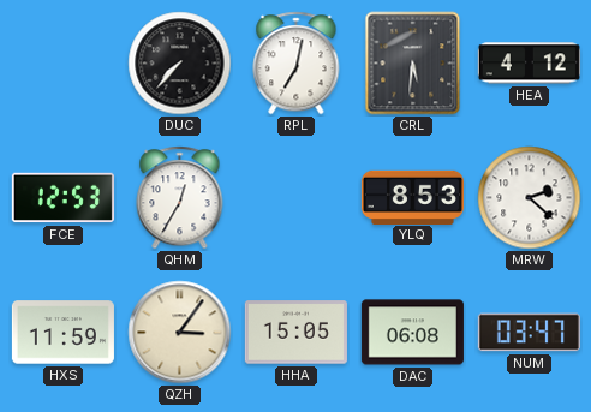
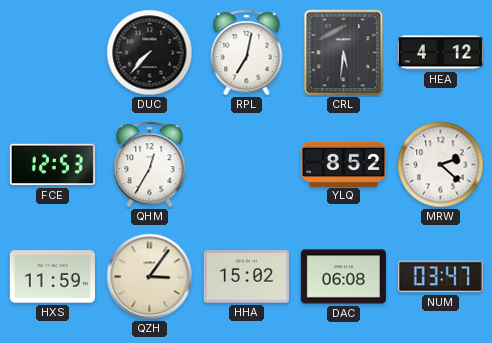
YLQ: 8:53 -> 8:52
HHA: 15:05 -> 15:02
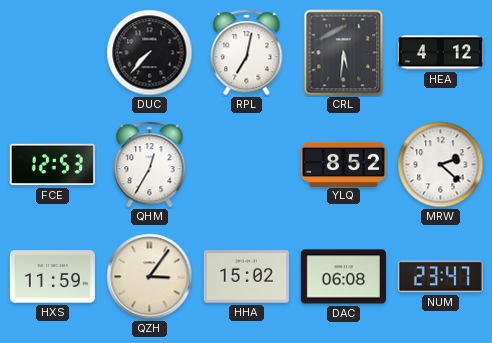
NUM: 03:47 -> 23:47
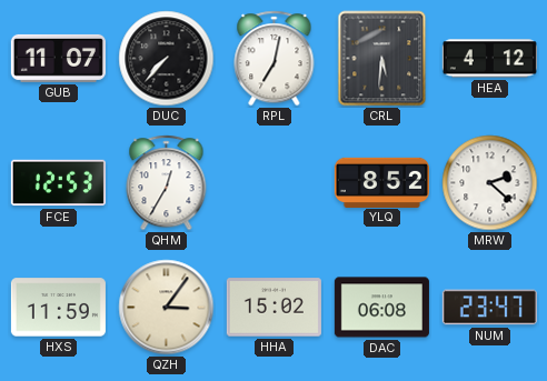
GUB: none -> 11:07
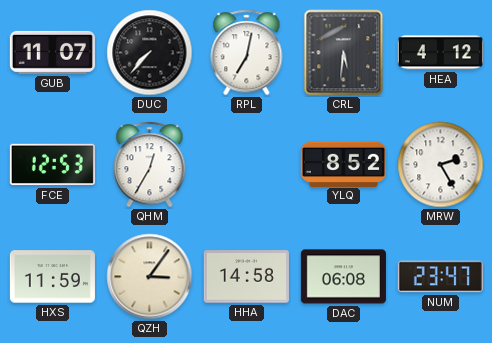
MRW: 2:22 -> 2:25
HHA: 15:02 -> 14:58
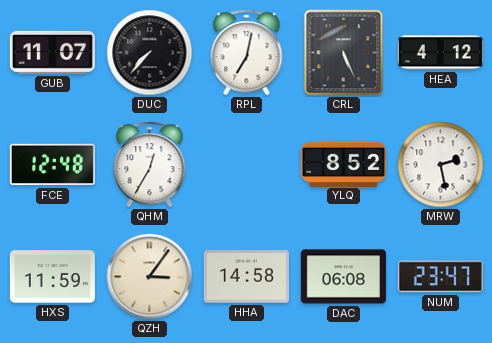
CRL: 5:31 -> 5:26
FCE: 12:53 -> 12:48
MRW: 2:25 -> 2:28
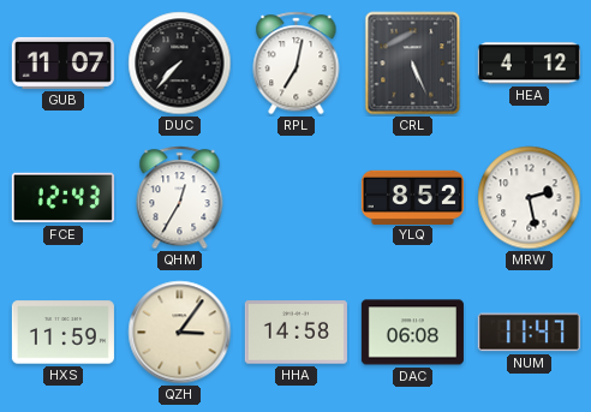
FCE: 12:48 -> 12:43
NUM: 23:47 -> 11:47
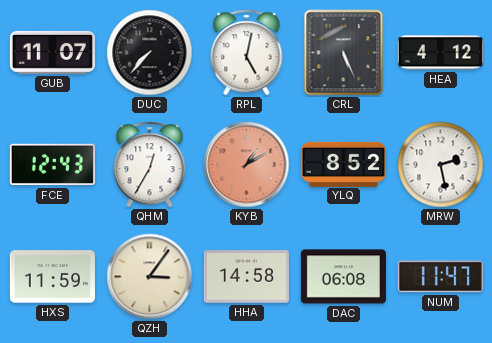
RPL: 7:02 -> 5:02
KYB: none -> 1:10
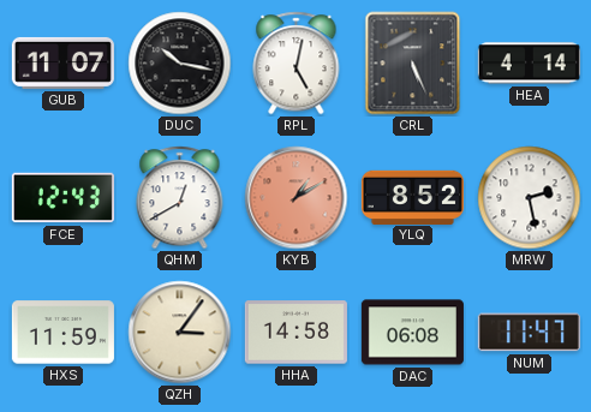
DUC: 7:37 -> 10:17
HEA: 4:12 -> 4:14
QHM: 12:35 -> 12:40
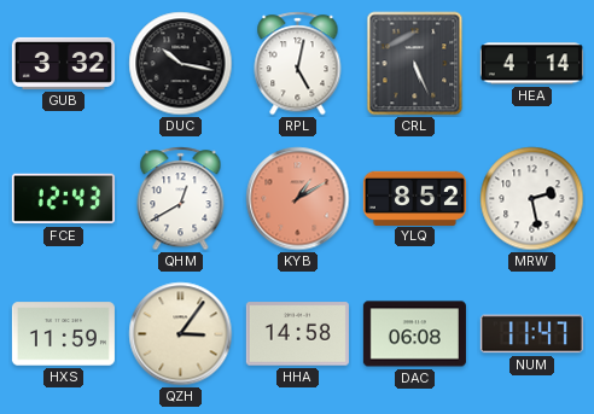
GUB: 11:07 -> 3:32
